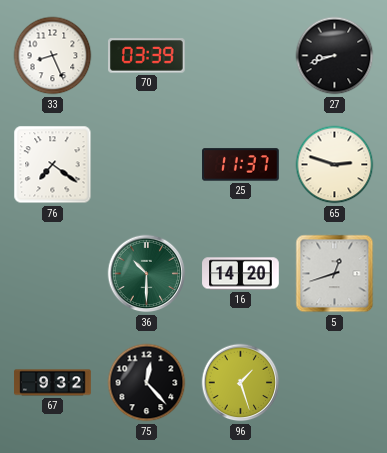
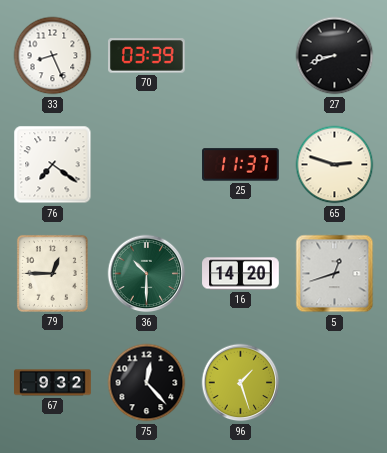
79: none -> 12:45
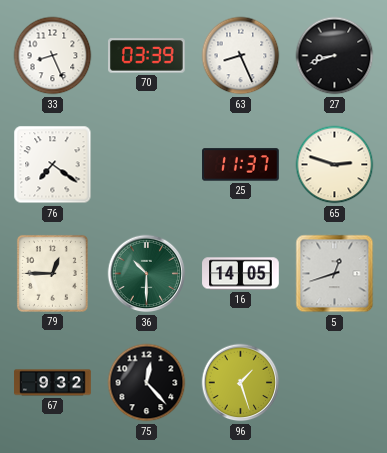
63: none -> 8:26
16: 14:20 -> 14:05
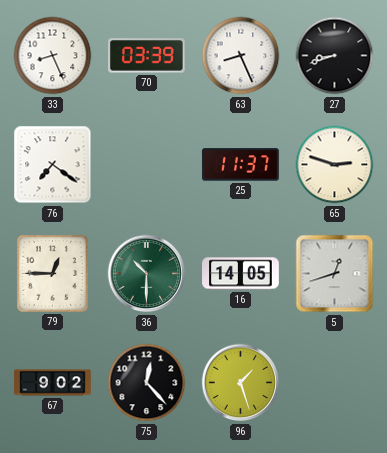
67: 9:32 -> 9:02
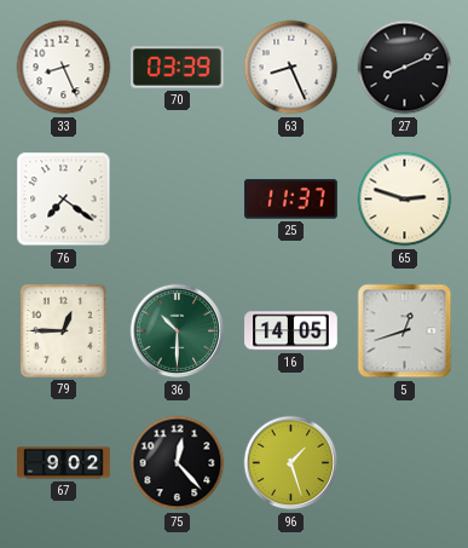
27: 8:42 -> 8:11
